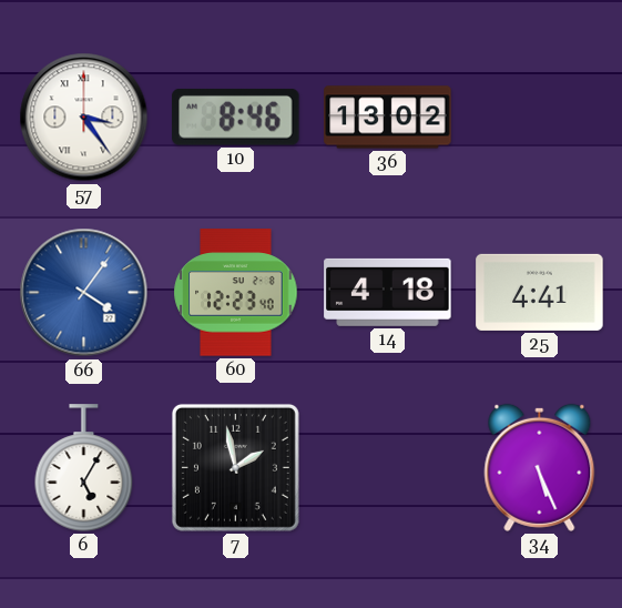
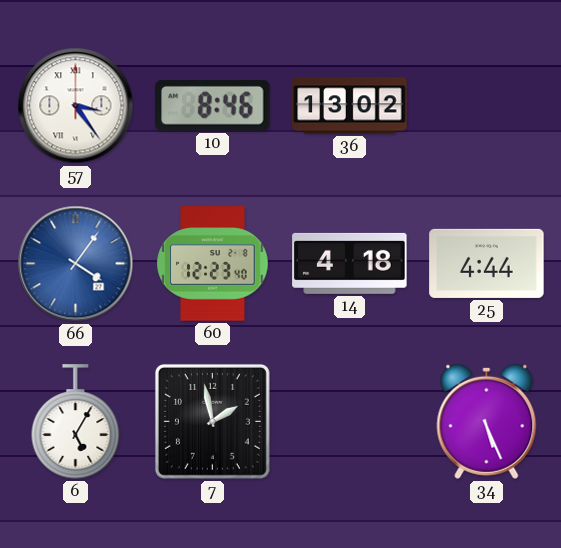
25: 4:41 -> 4:44
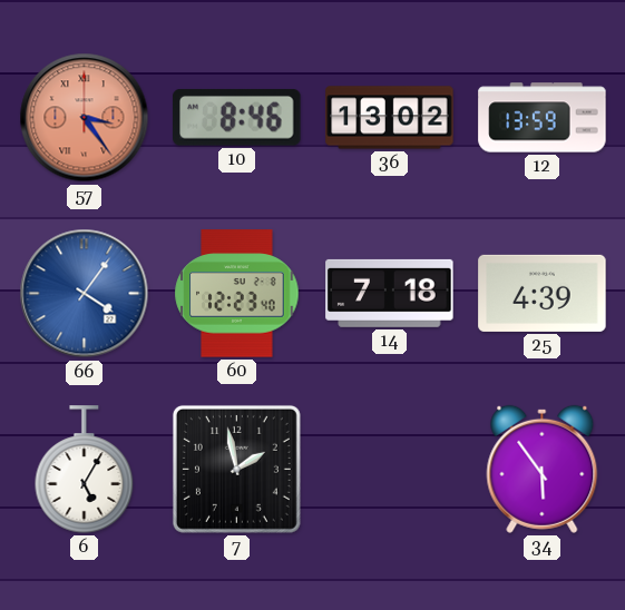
57 dial: white -> salmon
12: none -> 13:59
14: 4:18 -> 7:18
25: 4:44 -> 4:39
34: 5:26 -> 5:54
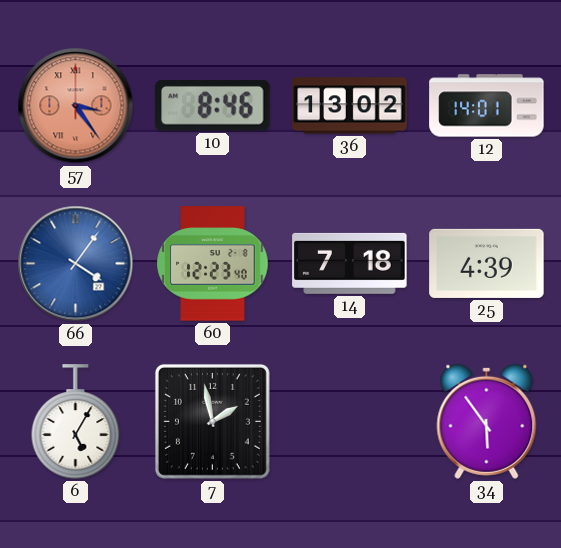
12: 13:59 -> 14:01
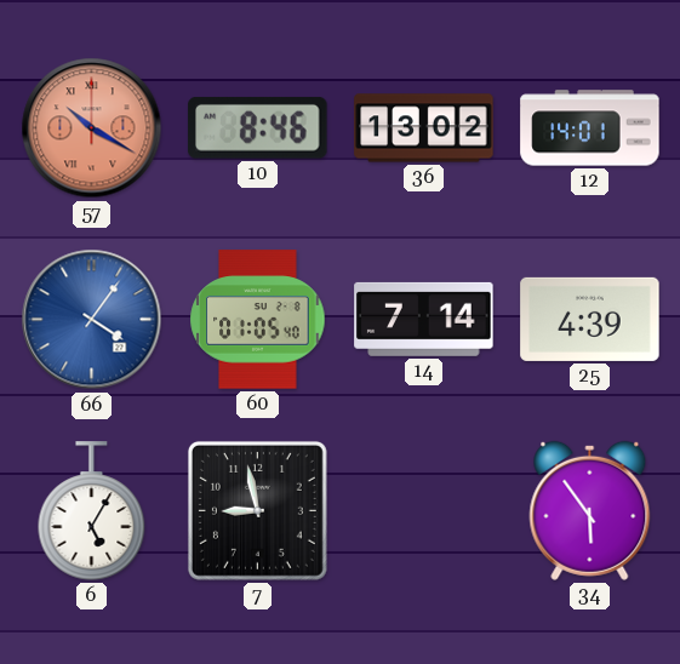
57: 3:24 -> 10:20
60: 12:23 -> 01:05
14: 7:18 -> 7:14
7: 1:58 -> 8:58
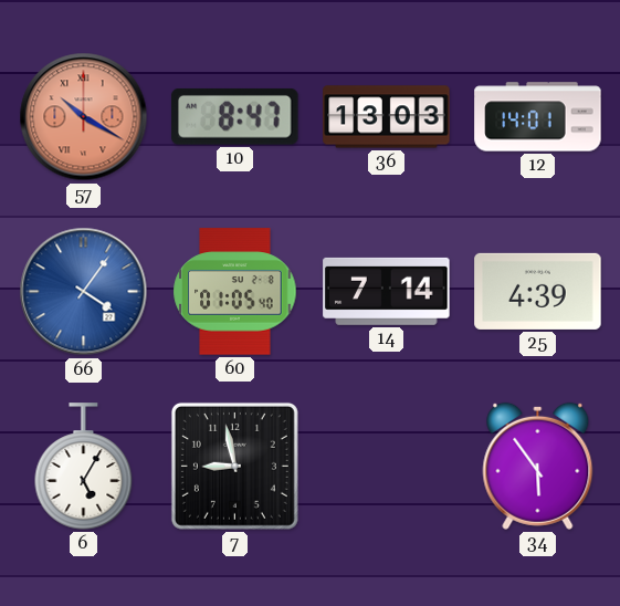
10: 8:46 -> 8:47
36: 13:02 -> 13:03
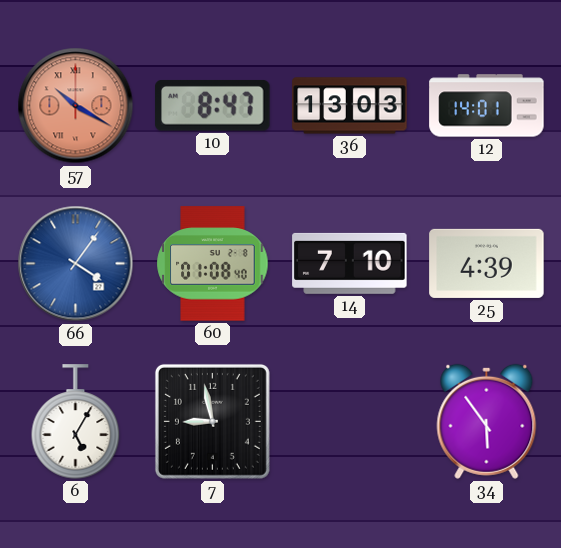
60: 01:05 -> 01:08
14: 7:14 -> 7:10
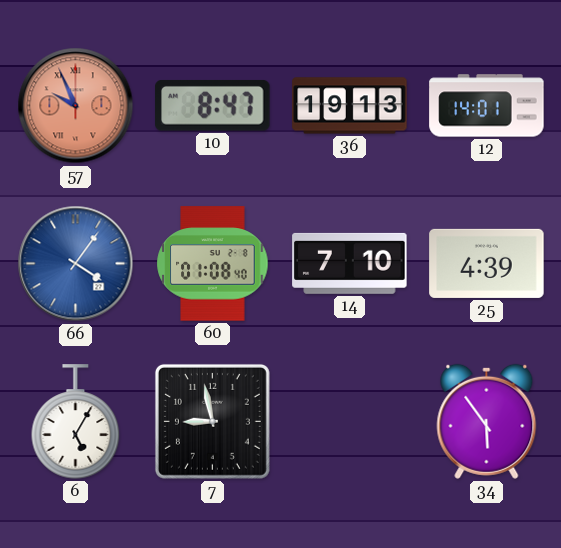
57: 10:20 -> 9:56
36: 13:03 -> 19:13
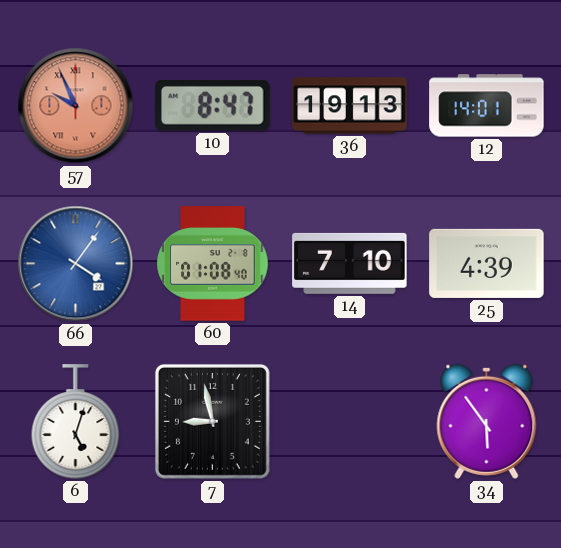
6: 5:05 -> 5:03
